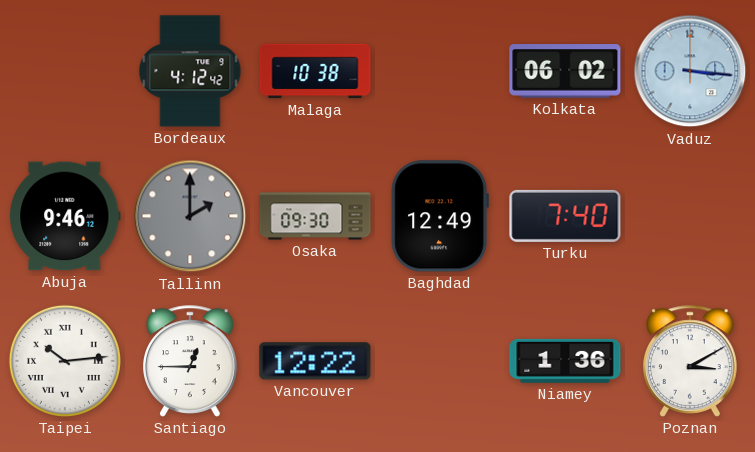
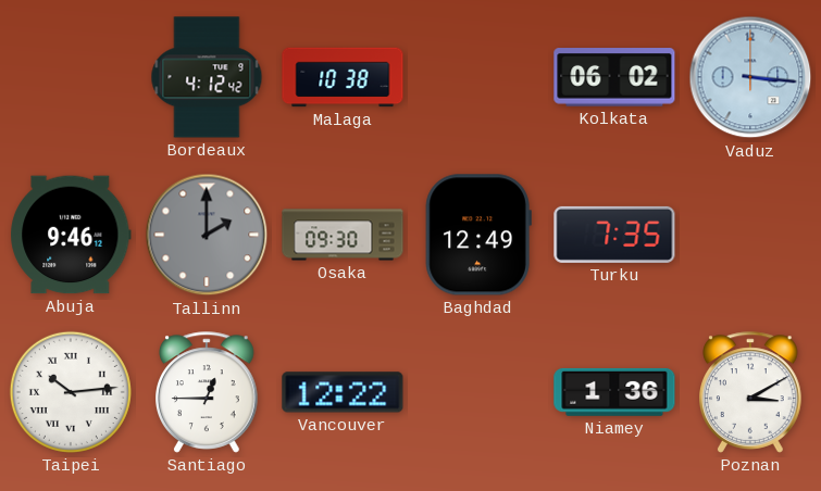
Turku: 7:40 -> 7:35
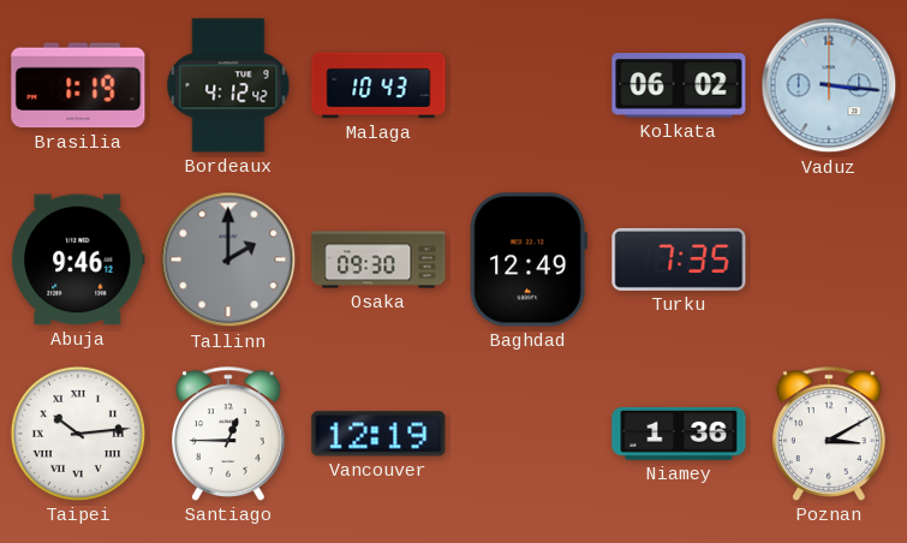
Brasilia: none -> 1:19
Malaga: 10:38 -> 10:43
Vancouver: 12:22 -> 12:19
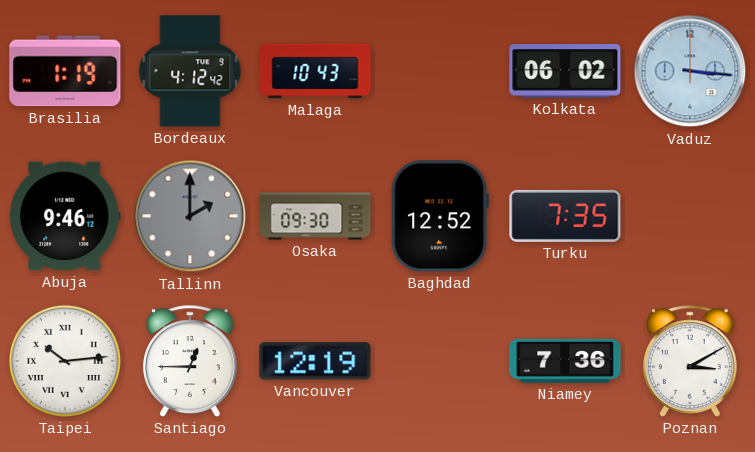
Baghdad: 12:49 -> 12:52
Niamey: 1:36 -> 7:36
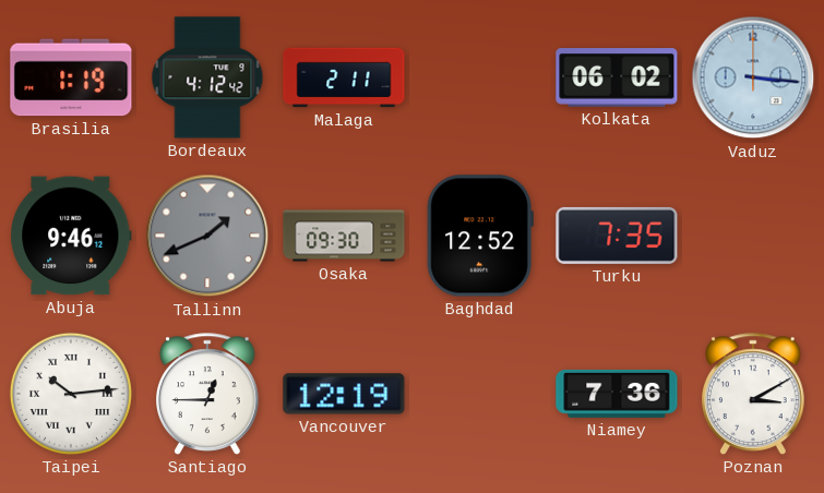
Malaga: 10:43 -> 2:11
Tallinn: 2:00 -> 1:41
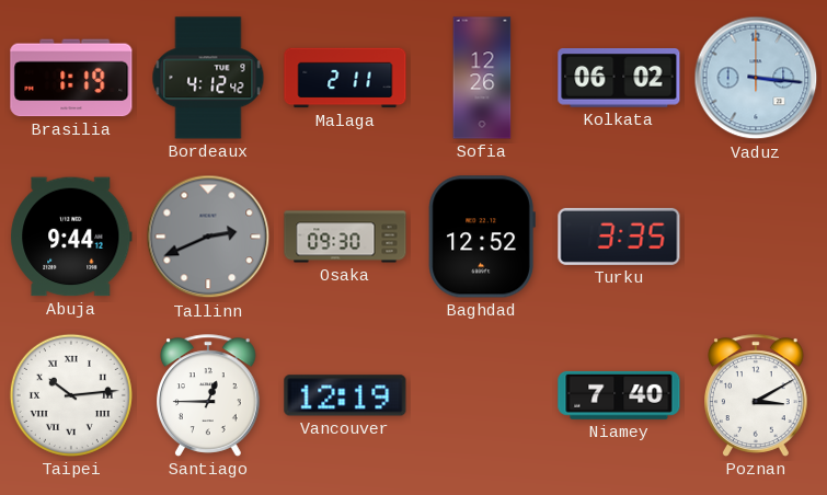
Sofia: none -> 12:26
Abuja: 9:46 -> 9:44
Tallinn: 1:41 -> 2:41
Turku: 7:35 -> 3:35
Niamey: 7:36 -> 7:40
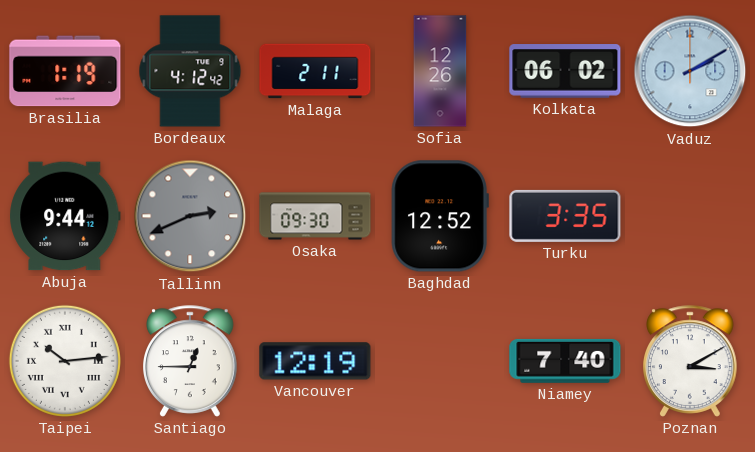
Vaduz: 3:16 -> 2:10
